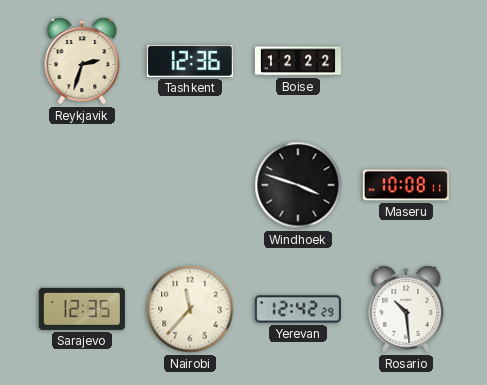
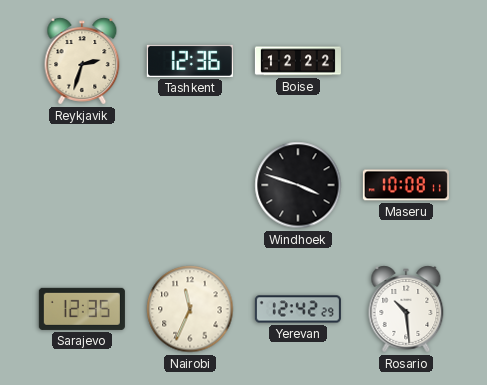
Nairobi: 11:37 -> 11:34
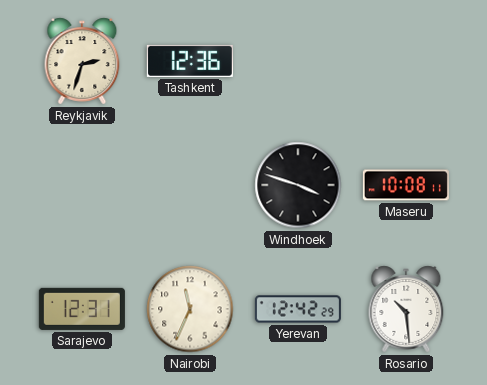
Boise: 12:22 -> none
Sarajevo: 12:35 -> 12:31
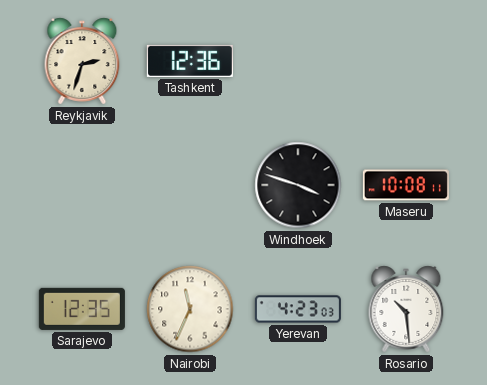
Sarajevo: 12:31 -> 12:35
Yerevan: 12:42 -> 4:23
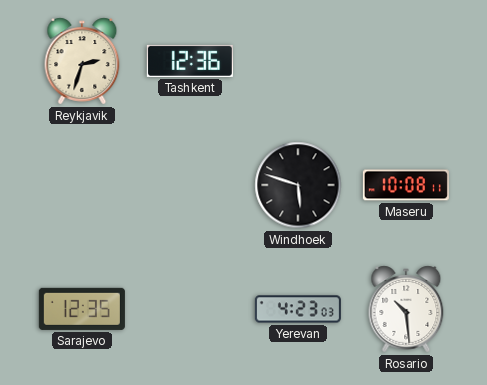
Windhoek: 3:48 -> 5:48
Nairobi: 11:34 -> none
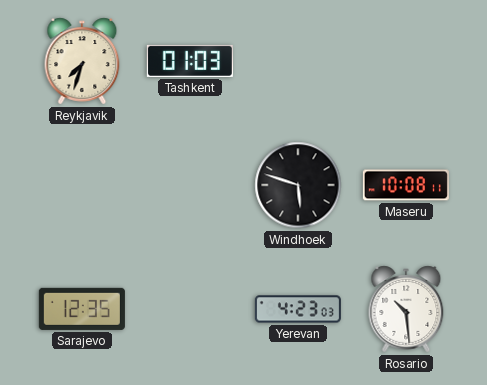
Reykjavik: 2:33 -> 7:33
Tashkent: 12:36 -> 01:03
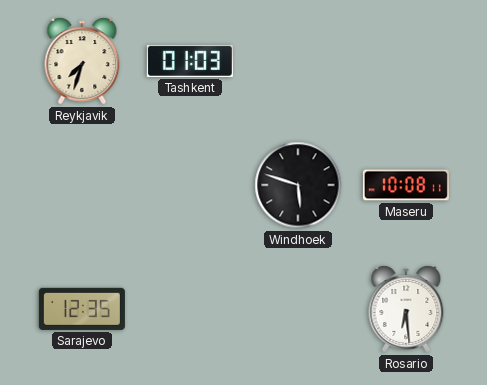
Yerevan: 4:23 -> none
Rosario: 10:29 -> 6:29
